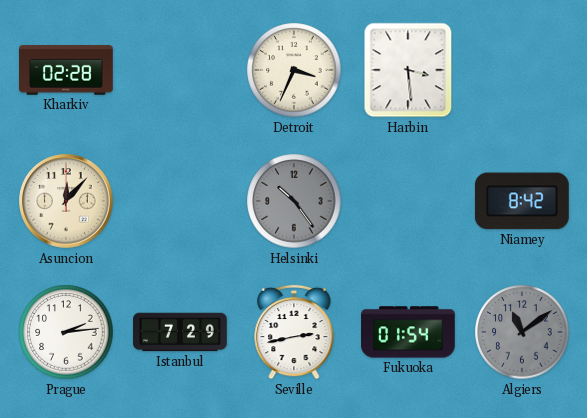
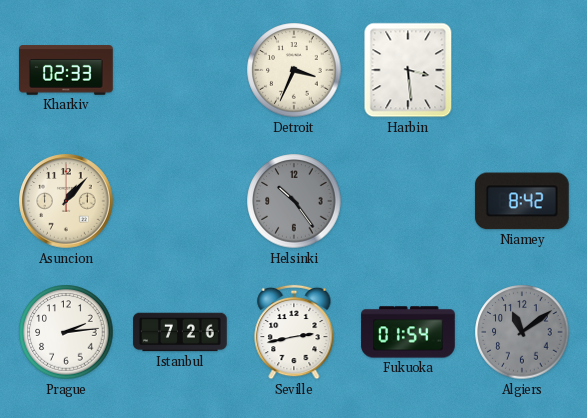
Kharkiv: 02:28 -> 02:33
Asuncion: 12:07 -> 1:07
Istanbul: 7:29 -> 7:26
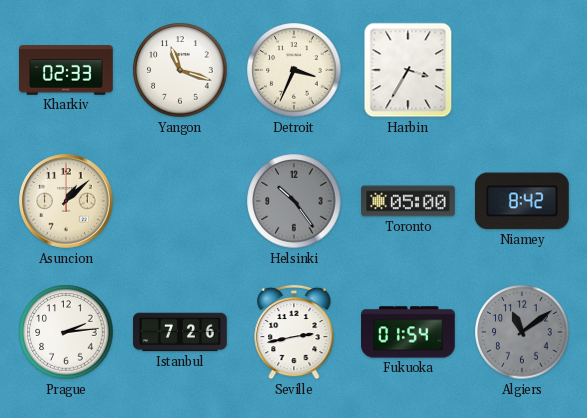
Yangon: none -> 11:18
Harbin: 3:29 -> 3:35
Asuncion: 1:07 -> 1:08
Toronto: none -> 05:00
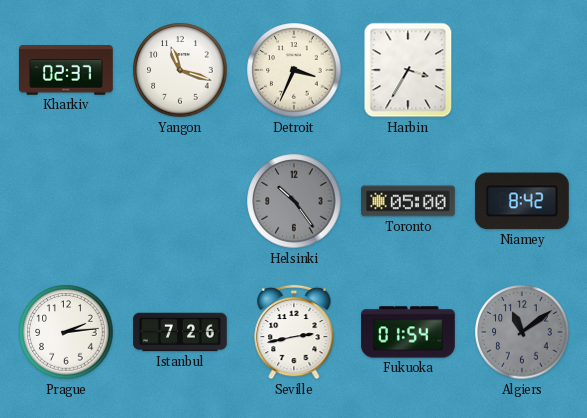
Kharkiv: 02:33 -> 02:37
Asuncion: 1:08 -> none
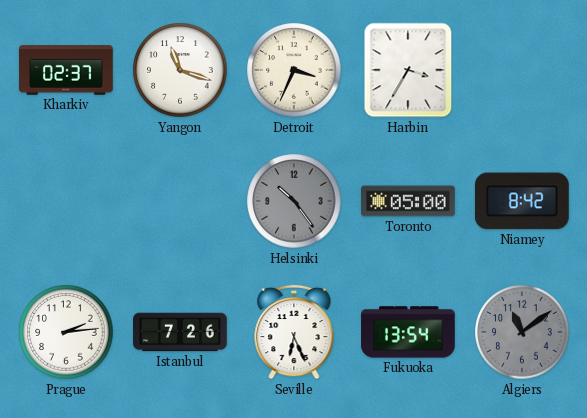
Seville: 2:43 -> 6:26
Fukuoka: 01:54 -> 13:54
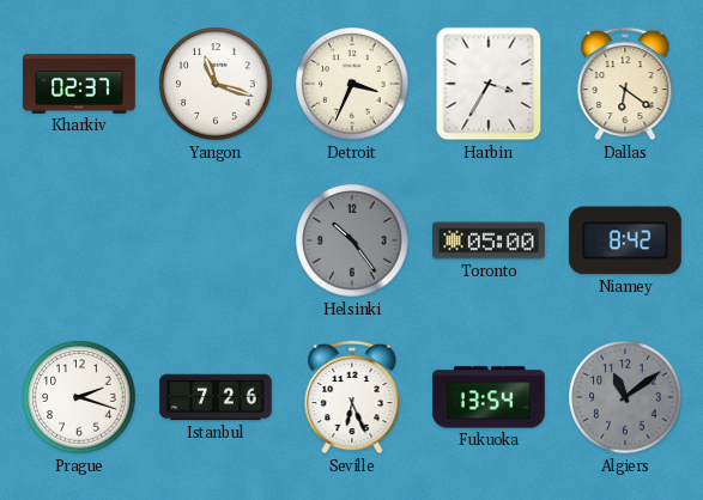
Dallas: none -> 6:21
Prague: 2:14 -> 2:18
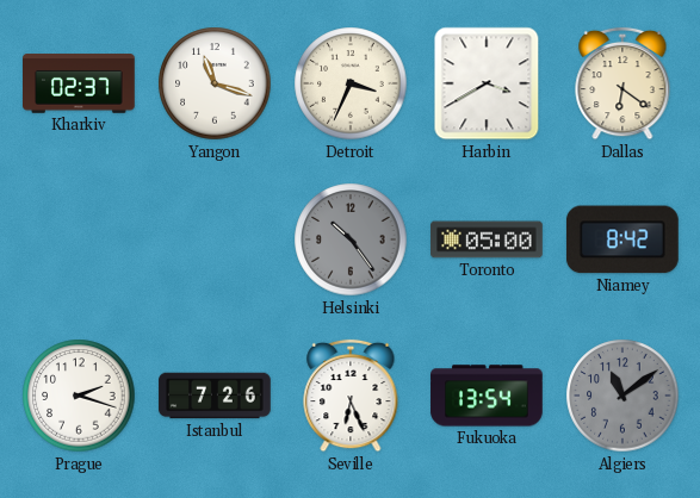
Harbin: 3:35 -> 3:40
